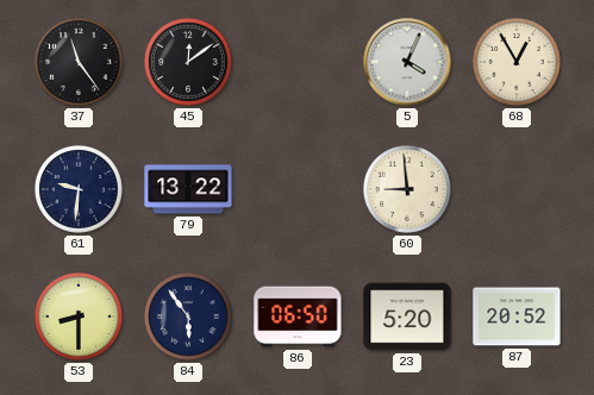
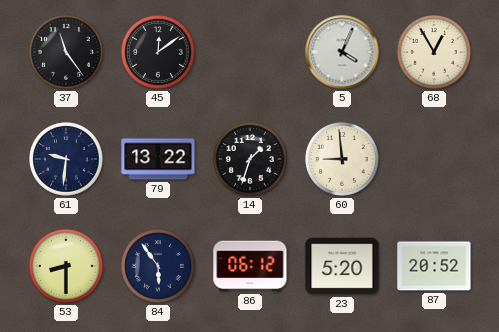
14: none -> 1:33
86: 06:50 -> 06:12
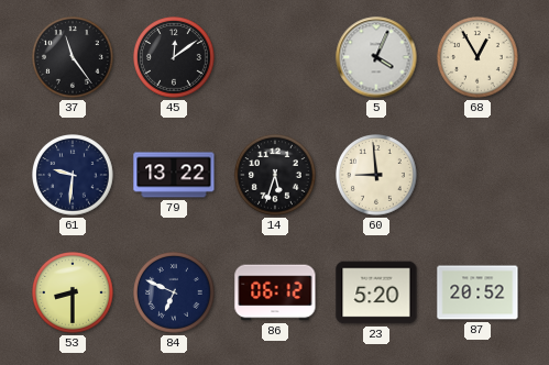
14: 1:33 -> 5:33
84: 5:54 -> 6:49
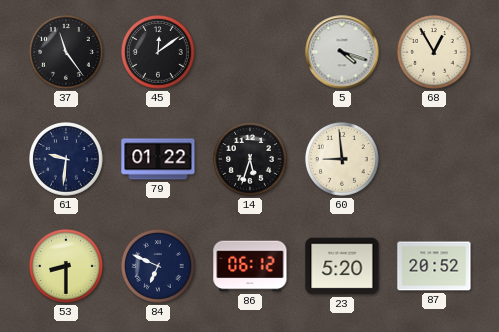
5: 4:04 -> 4:18
79: 13:22 -> 01:22
